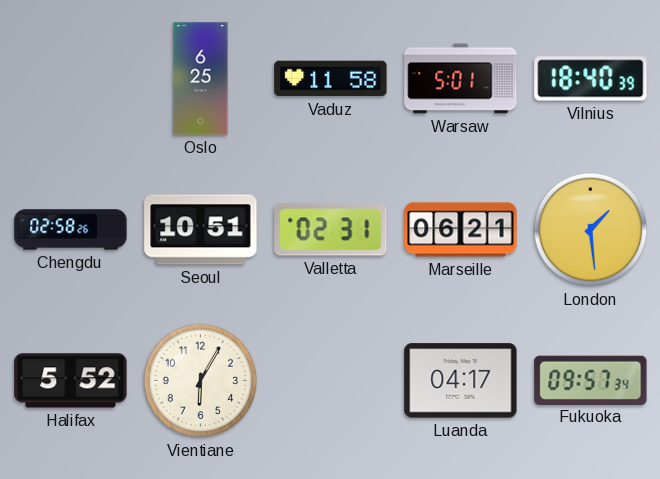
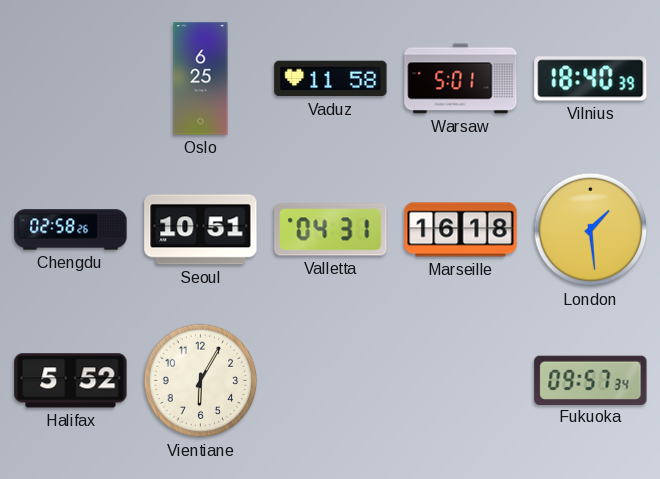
Valletta: 02:31 -> 04:31
Marseille: 06:21 -> 16:18
Luanda: 04:17 -> none
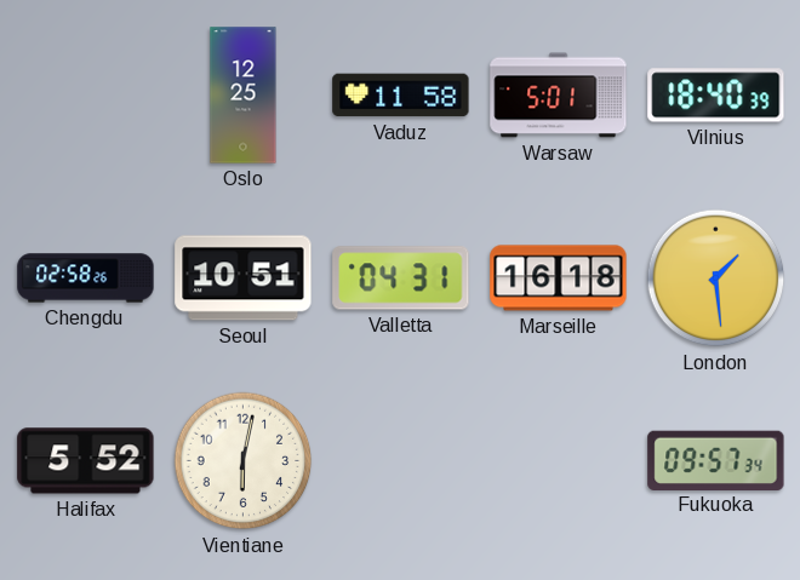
Oslo: 6:25 -> 12:25
Vientiane: 6:05 -> 6:02
